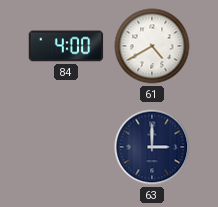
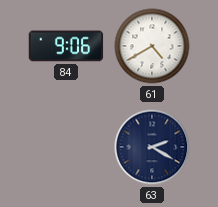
84: 4:00 -> 9:06
63: 3:00 -> 2:20
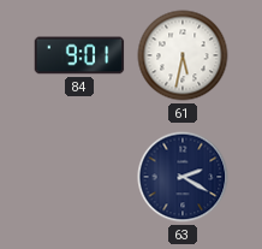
84: 9:06 -> 9:01
61: 4:40 -> 5:32
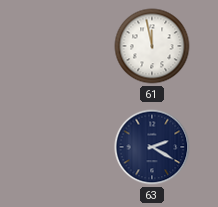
84: 9:01 -> none
61: 5:32 -> 11:58
